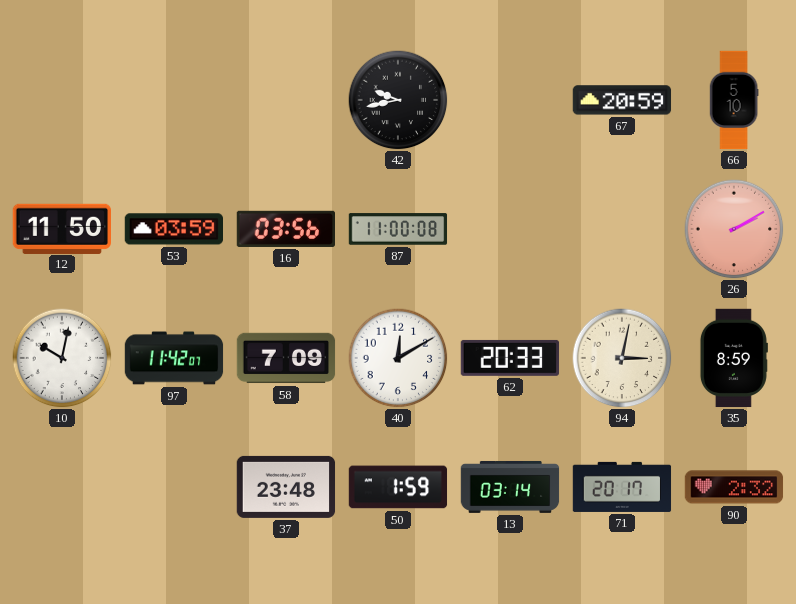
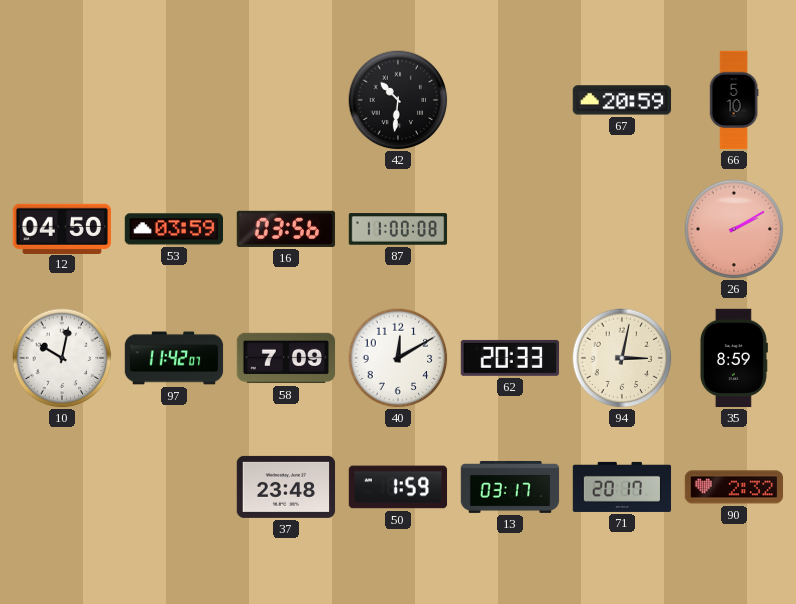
42: 9:43 -> 10:31
12: 11:50 -> 04:50
13: 03:14 -> 03:17
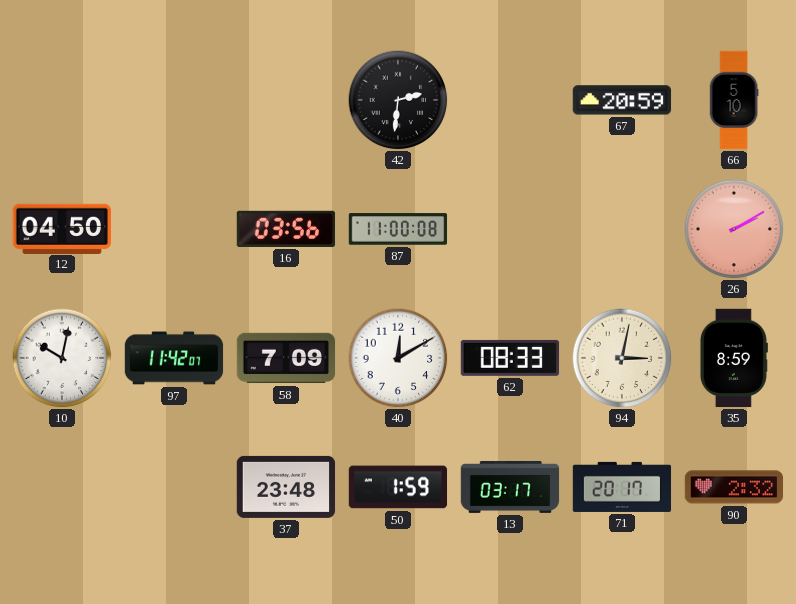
42: 10:31 -> 2:31
53: 03:59 -> none
62: 20:33 -> 08:33
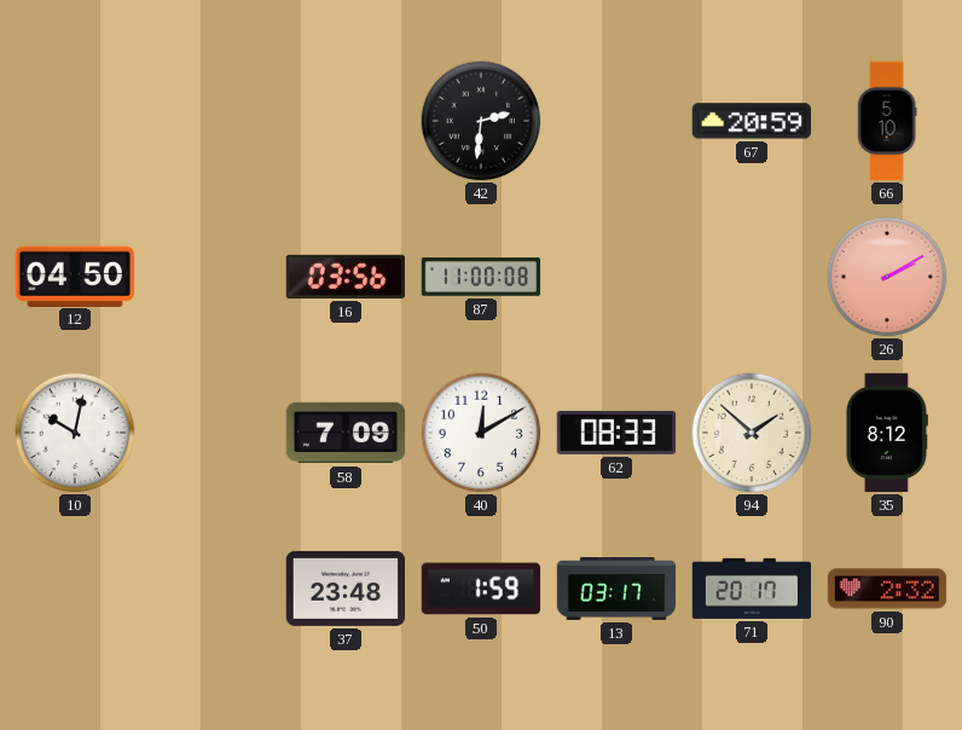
97: 11:42 -> none
94: 3:02 -> 1:52
35: 8:59 -> 8:12
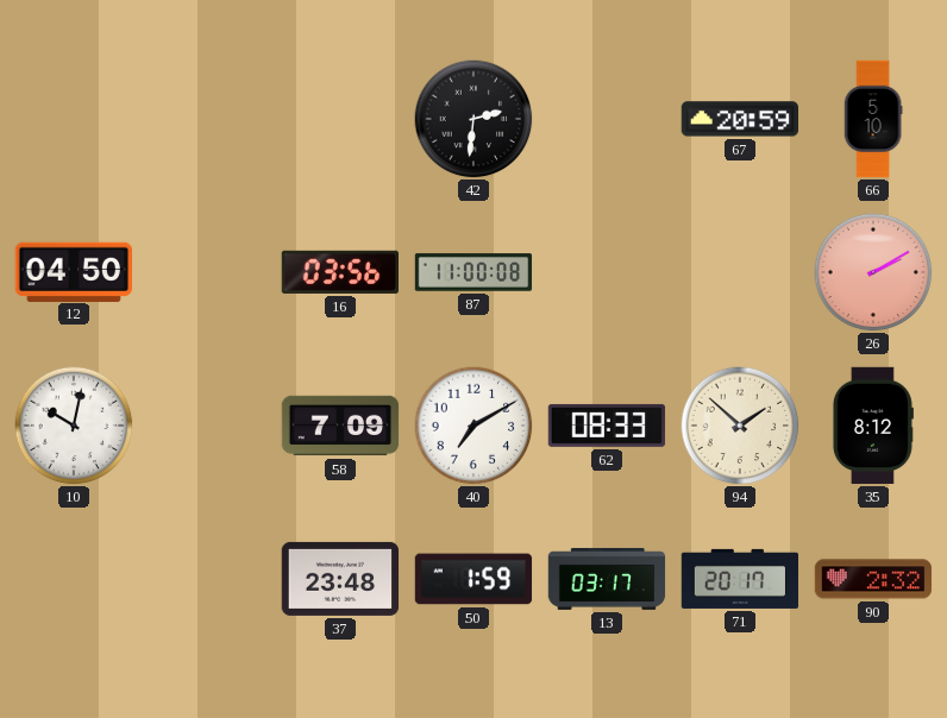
40: 12:10 -> 7:10
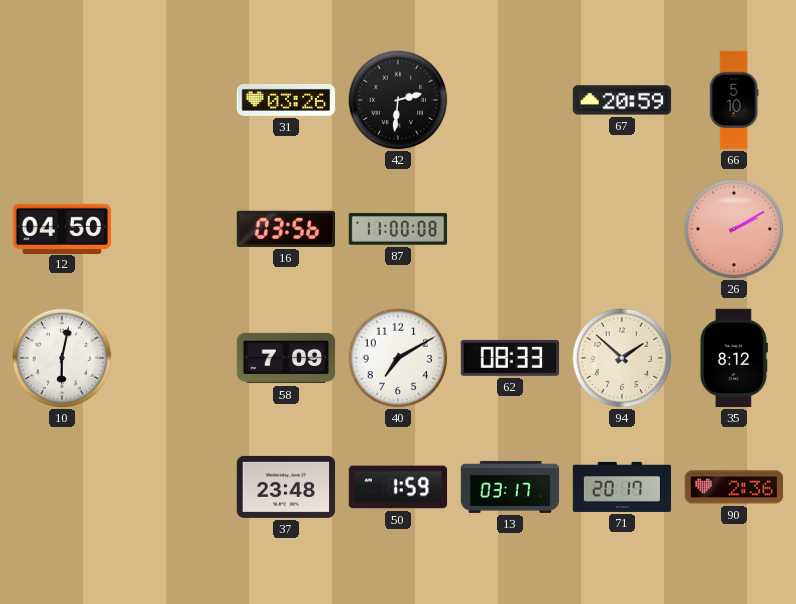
31: none -> 03:26
10: 10:02 -> 6:02
90: 2:32 -> 2:36
